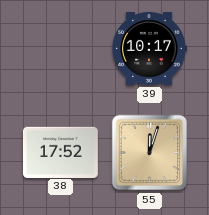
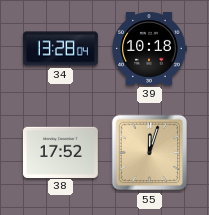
34: none -> 13:28
39: 10:17 -> 10:18
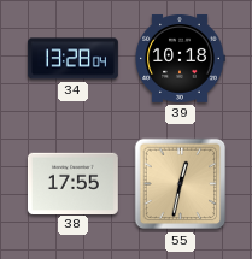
38: 17:52 -> 17:55
55: 12:03 -> 12:32
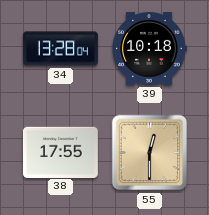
55: 12:32 -> 12:30
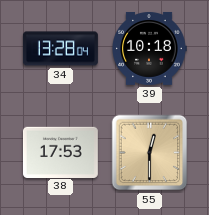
38: 17:55 -> 17:53
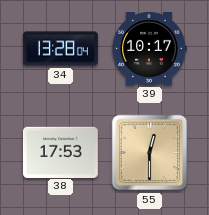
39: 10:18 -> 10:17
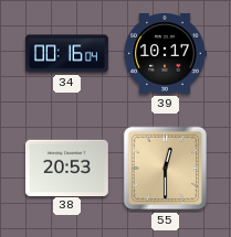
34: 13:28 -> 00:16
38: 17:53 -> 20:53
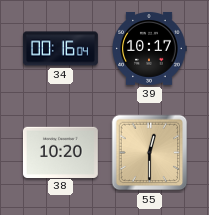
38: 20:53 -> 10:20
